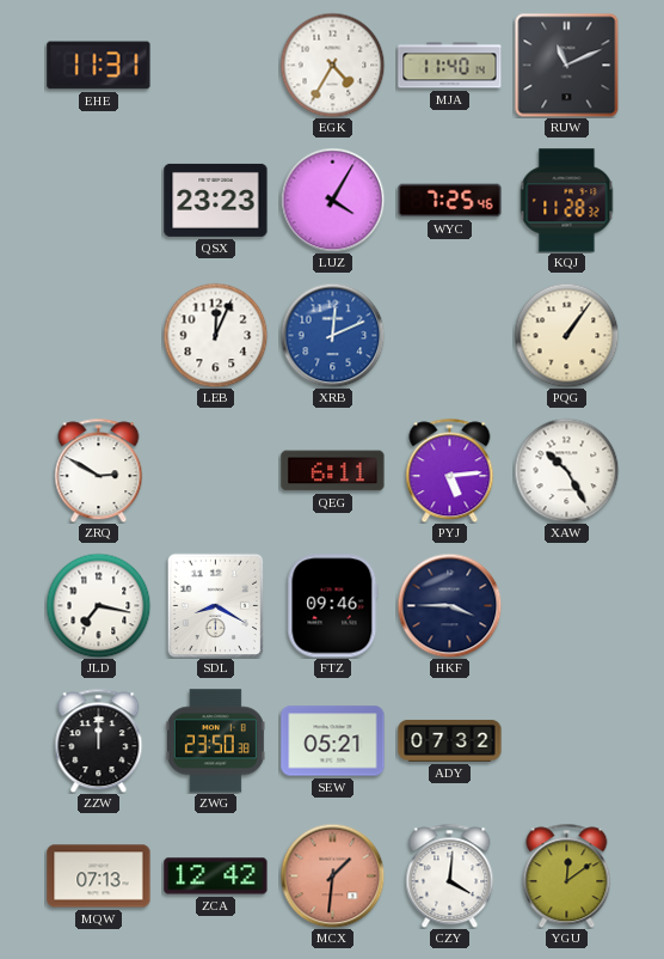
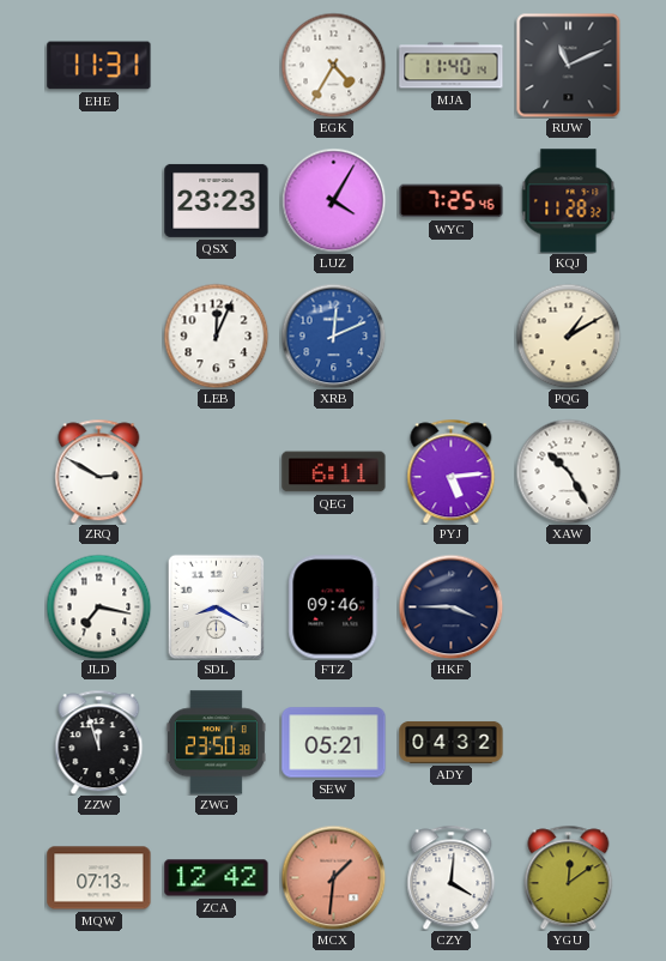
PQG: 1:06 -> 1:10
ZZW: 12:00 -> 11:57
ADY: 07:32 -> 04:32
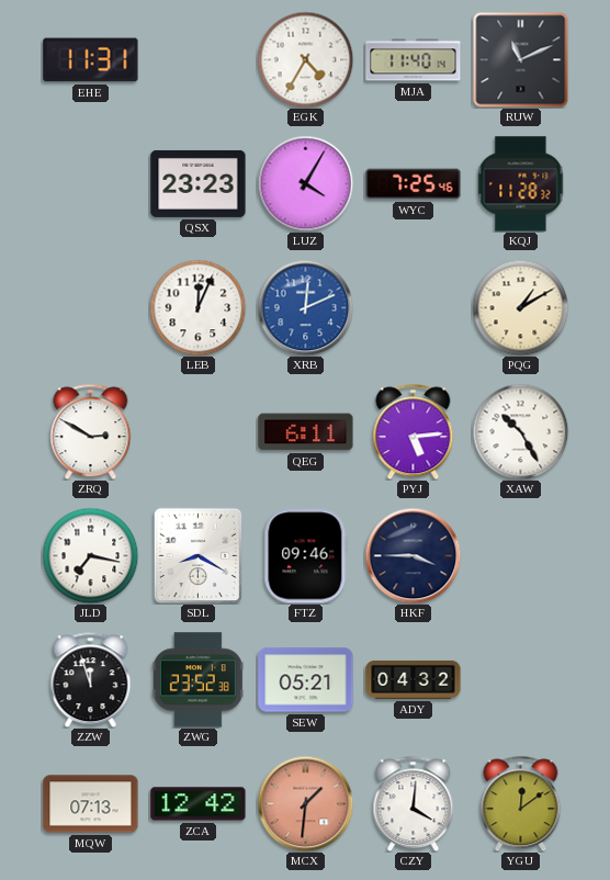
ZWG: 23:50 -> 23:52
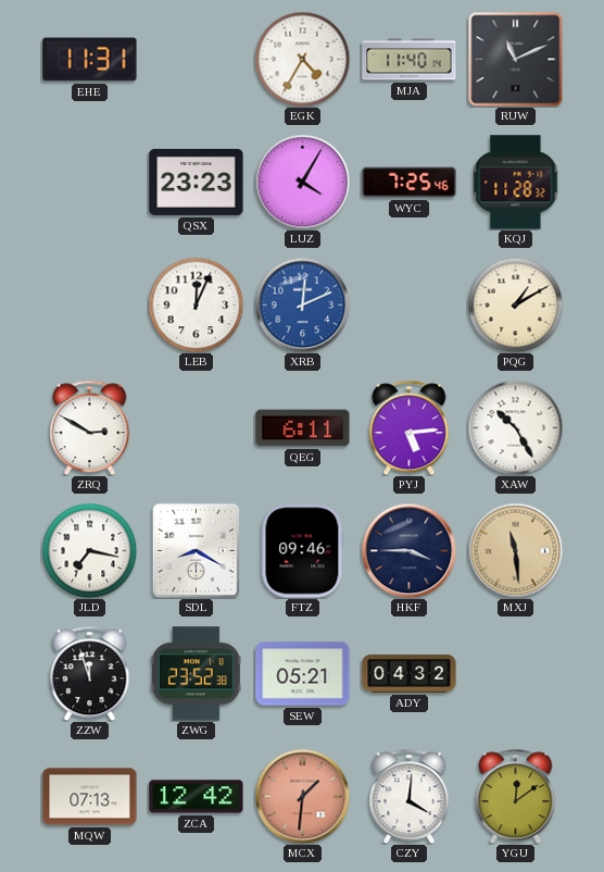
MXJ: none -> 11:29
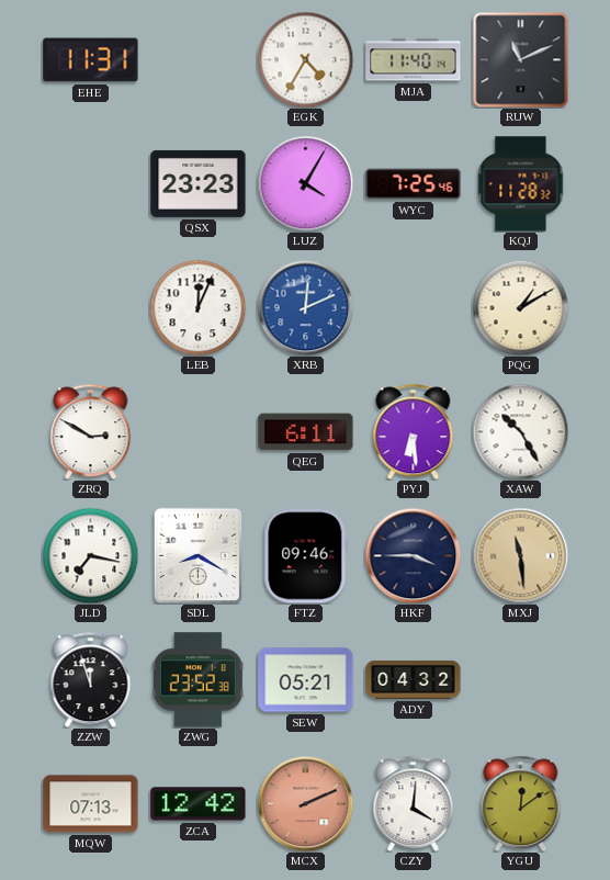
PYJ: 5:14 -> 6:29
MCX: 1:31 -> 2:11
